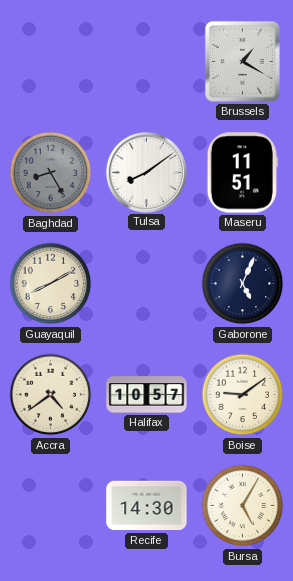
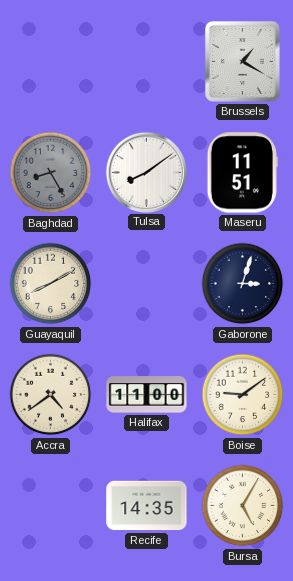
Gaborone: 5:04 -> 3:03
Halifax: 10:57 -> 11:00
Recife: 14:30 -> 14:35
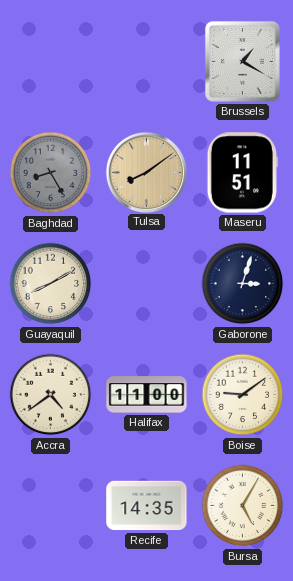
Tulsa dial: white -> champagne
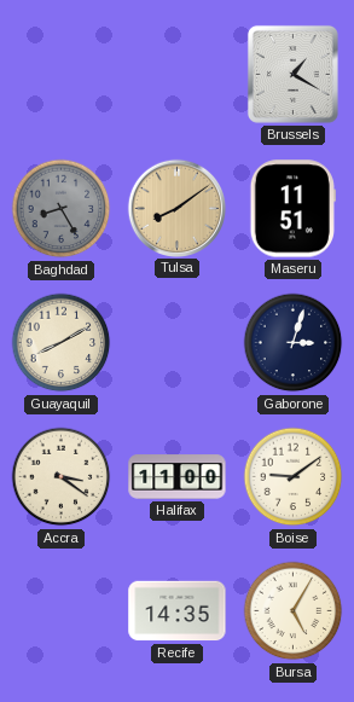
Accra: 4:39 -> 3:21
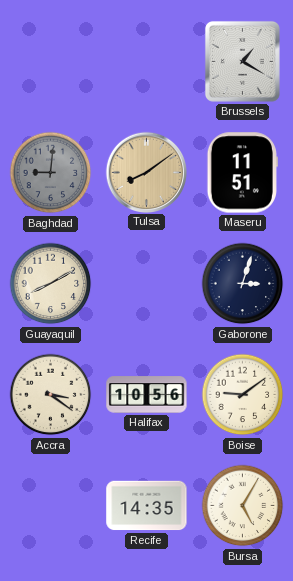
Baghdad: 8:25 -> 9:01
Halifax: 11:00 -> 10:56
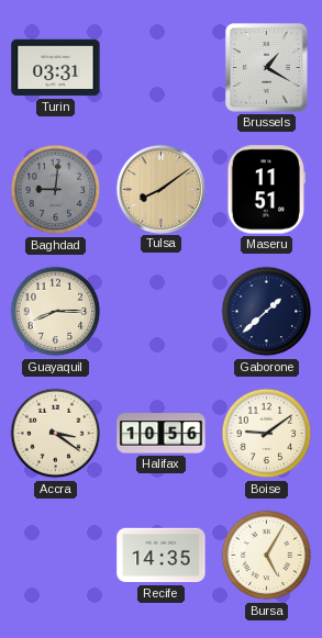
Turin: none -> 03:31
Guayaquil: 8:10 -> 8:15
Gaborone: 3:03 -> 1:38
